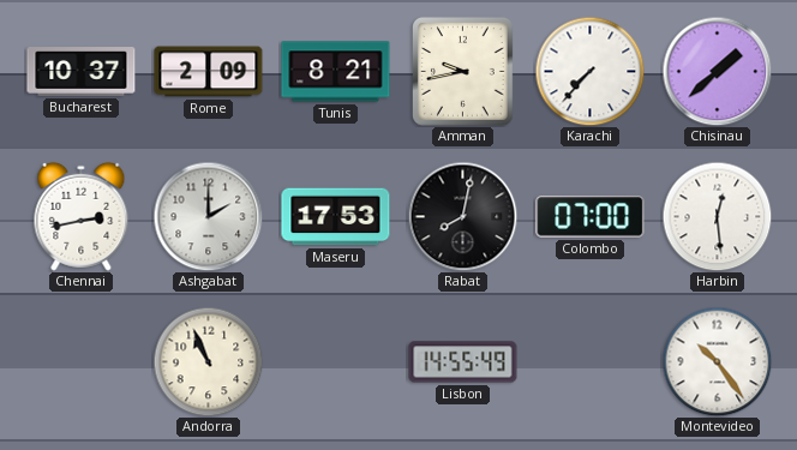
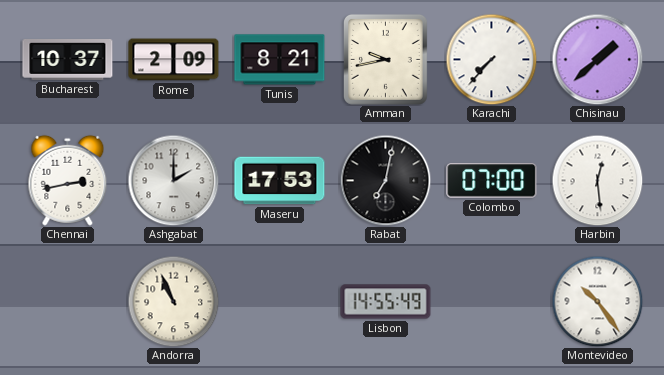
Rabat: 8:02 -> 7:02
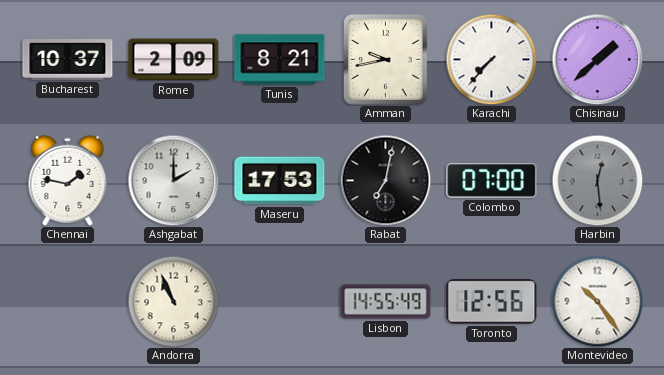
Chennai: 2:43 -> 1:47
Harbin dial: white -> grey
Toronto: none -> 12:56
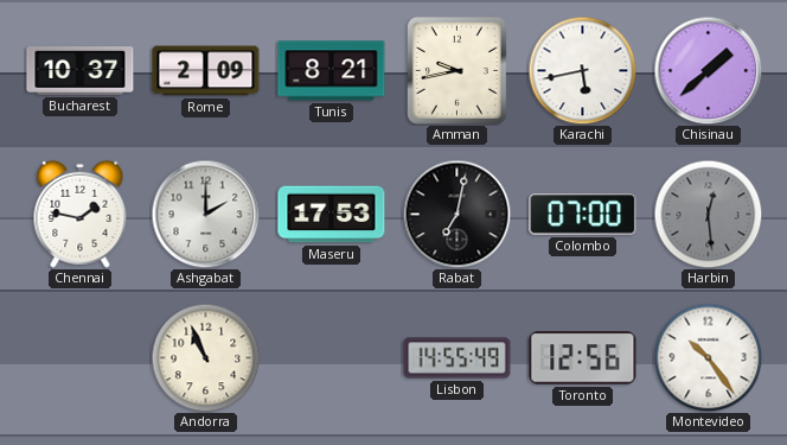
Karachi: 7:37 -> 5:43
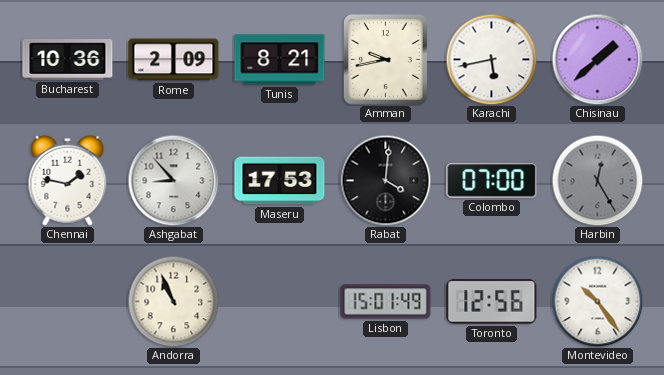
Bucharest: 10:37 -> 10:36
Ashgabat: 2:00 -> 8:53
Rabat: 7:02 -> 4:01
Harbin: 12:29 -> 12:25
Lisbon: 14:55 -> 15:01
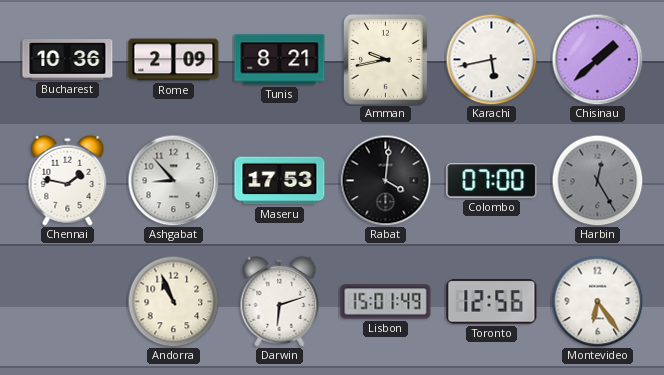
Darwin: none -> 6:12
Montevideo: 10:24 -> 6:24
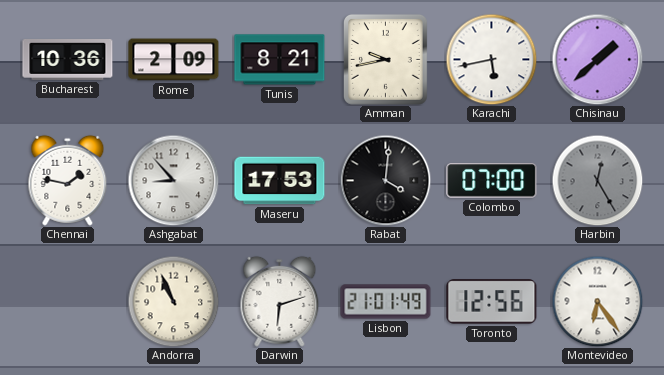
Lisbon: 15:01 -> 21:01
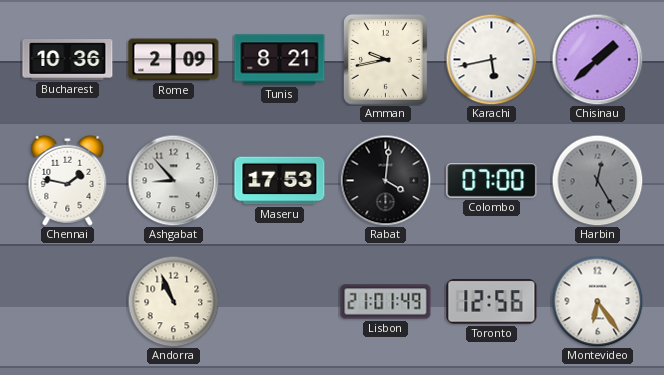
Darwin: 6:12 -> none
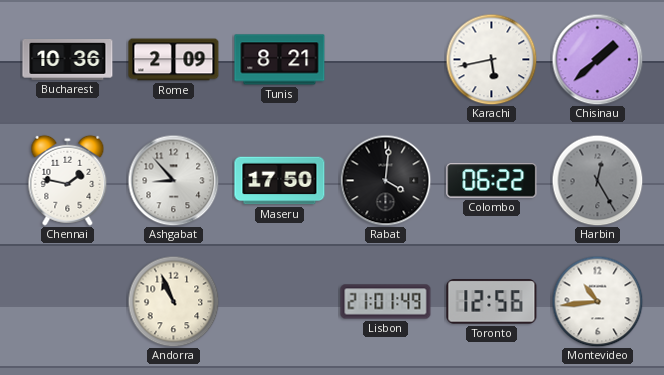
Amman: 9:43 -> none
Maseru: 17:53 -> 17:50
Colombo: 07:00 -> 06:22
Montevideo: 6:24 -> 10:44
